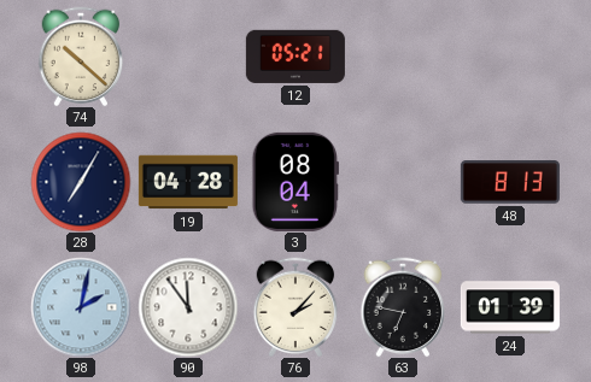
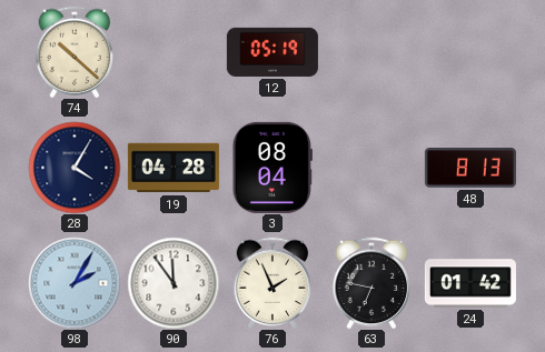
12: 05:21 -> 05:19
28: 7:05 -> 4:05
98: 2:02 -> 2:05
76: 2:07 -> 1:56
24: 01:39 -> 01:42
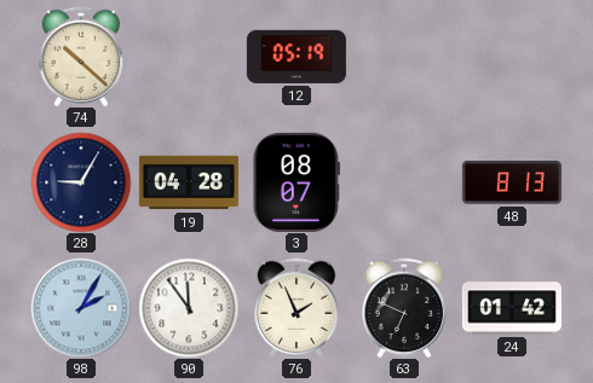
28: 4:05 -> 9:05
3: 08:04 -> 08:07
63: 6:47 -> 6:49
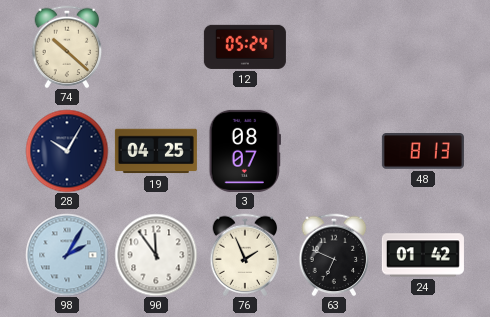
12: 05:19 -> 05:24
28: 9:05 -> 10:05
19: 04:28 -> 04:25
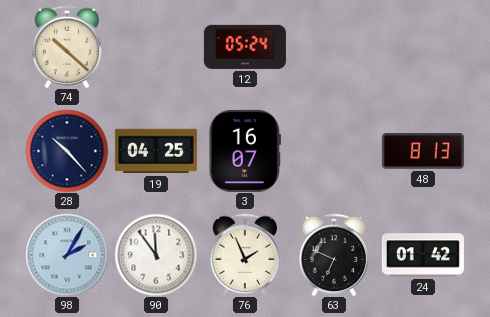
28: 10:05 -> 10:23
3: 08:07 -> 16:07
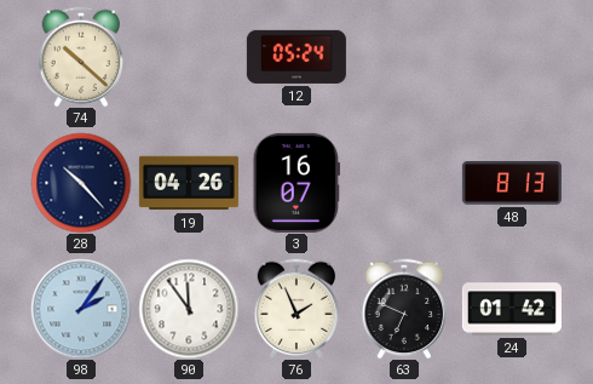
19: 04:25 -> 04:26
98: 2:05 -> 2:06
